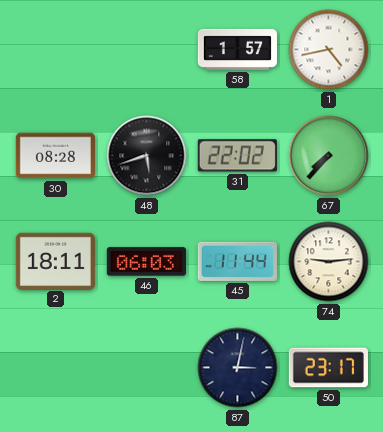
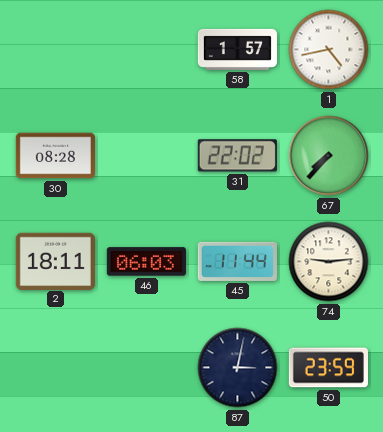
48: 5:42 -> none
50: 23:17 -> 23:59
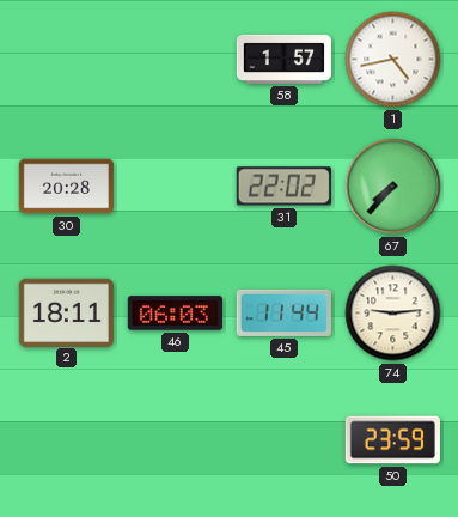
30: 08:28 -> 20:28
87: 3:02 -> none
